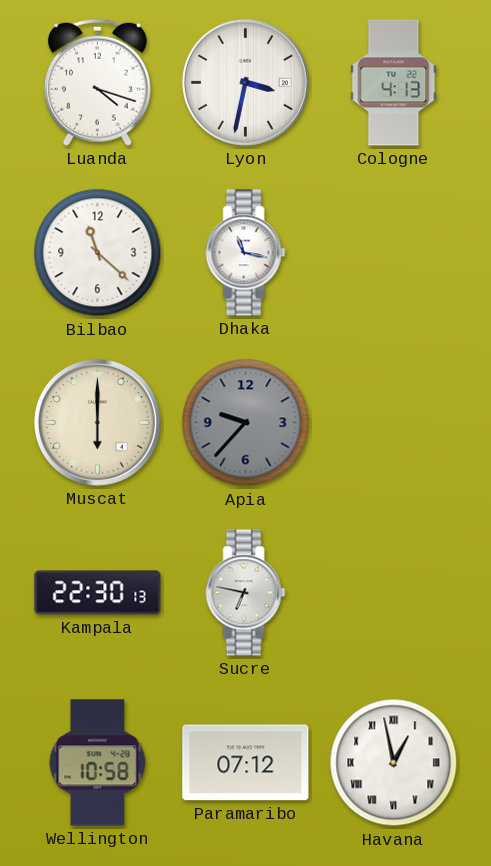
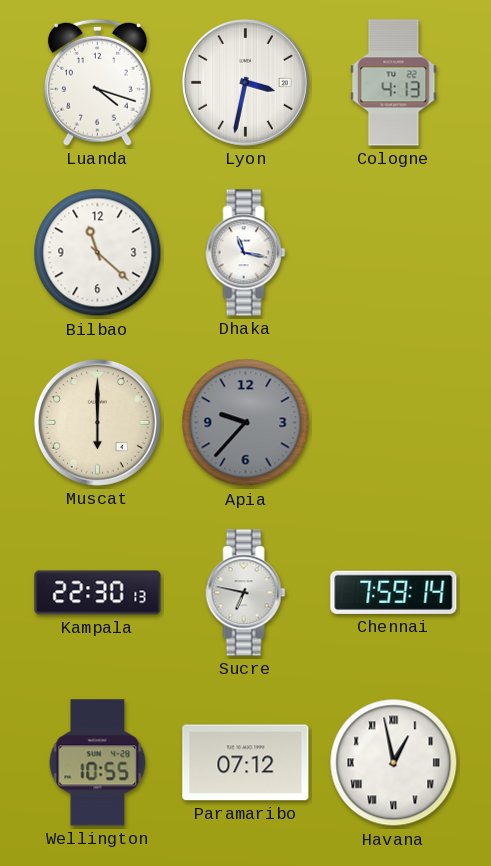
Chennai: none -> 7:59
Wellington: 10:58 -> 10:55
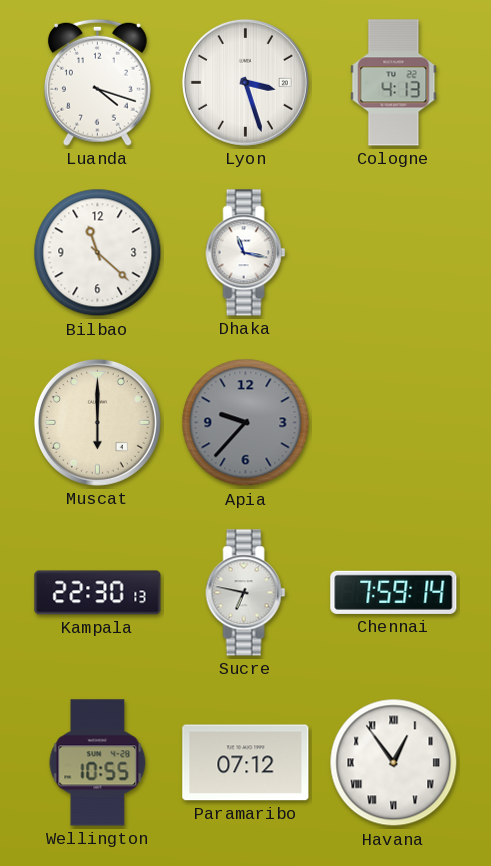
Lyon: 3:32 -> 3:27
Havana: 12:58 -> 12:54
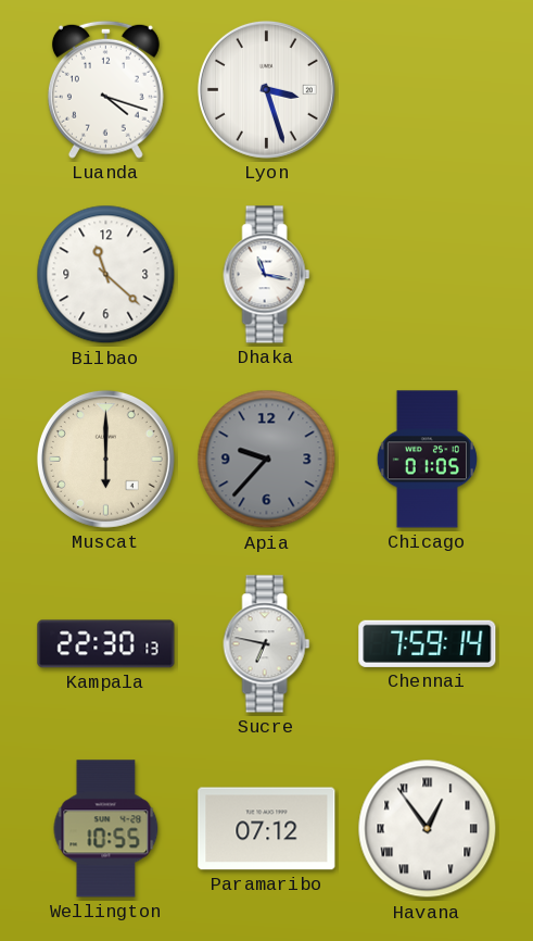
Cologne: 4:13 -> none
Chicago: none -> 01:05
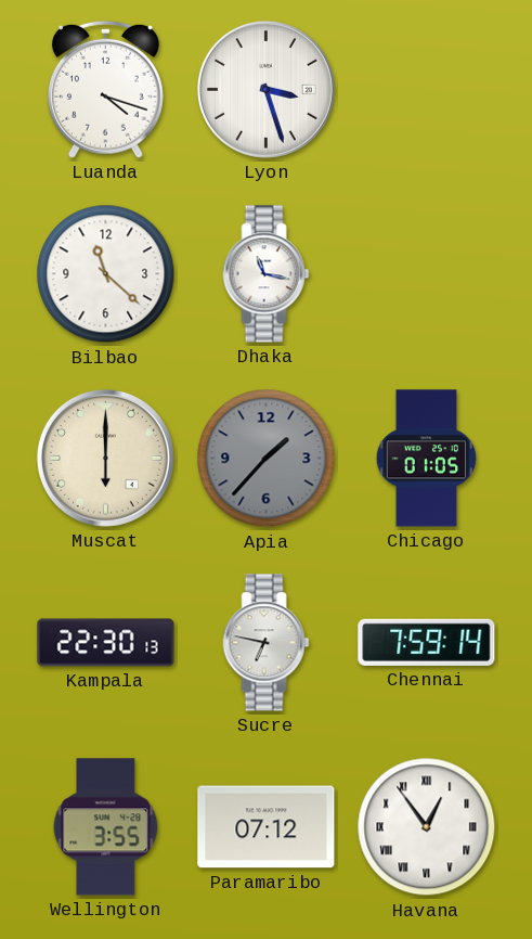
Apia: 9:37 -> 1:37
Wellington: 10:55 -> 3:55
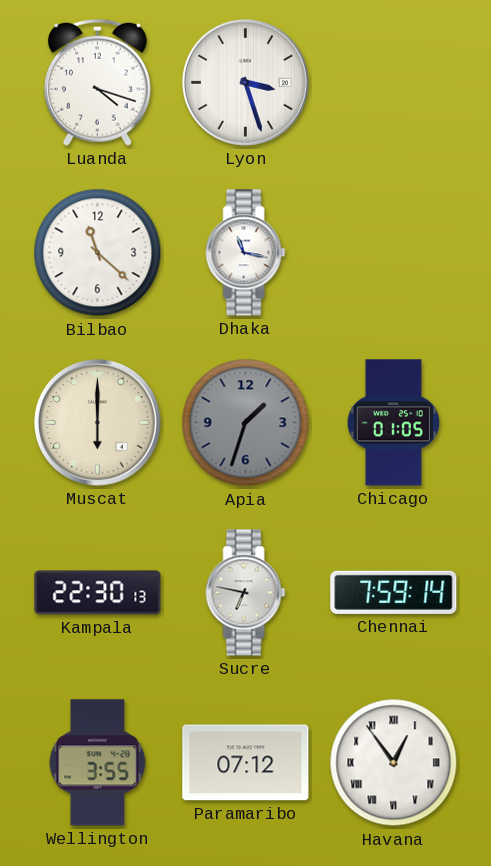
Apia: 1:37 -> 1:33
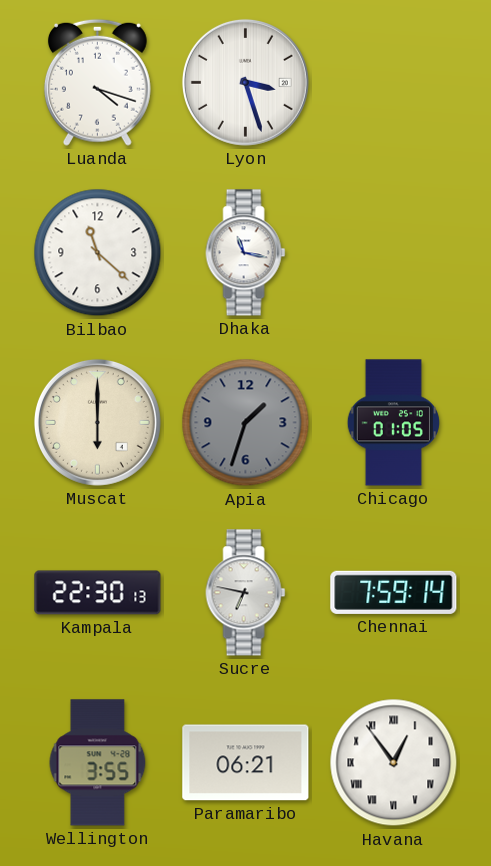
Paramaribo: 07:12 -> 06:21
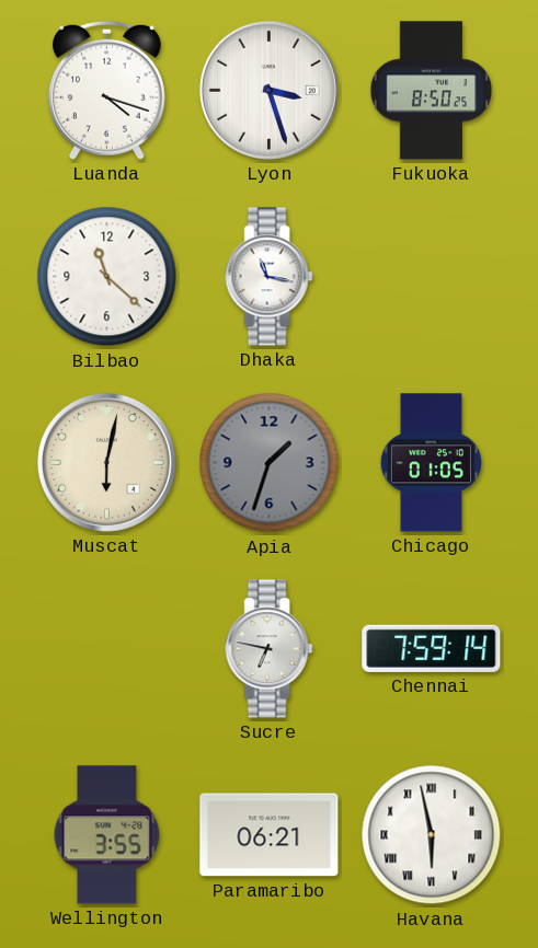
Fukuoka: none -> 8:50
Muscat: 6:00 -> 6:02
Kampala: 22:30 -> none
Havana: 12:54 -> 5:58
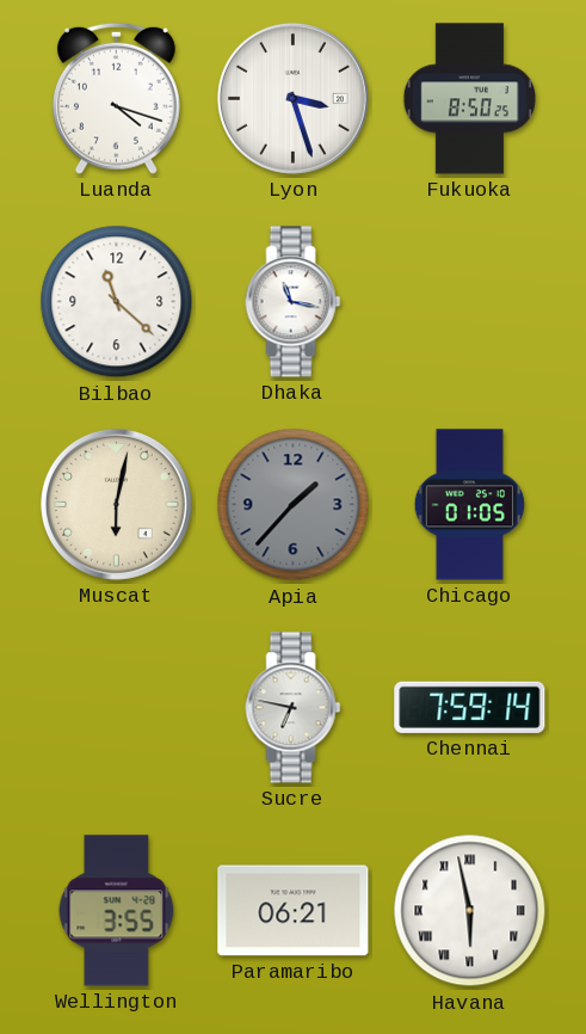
Apia: 1:33 -> 1:37
